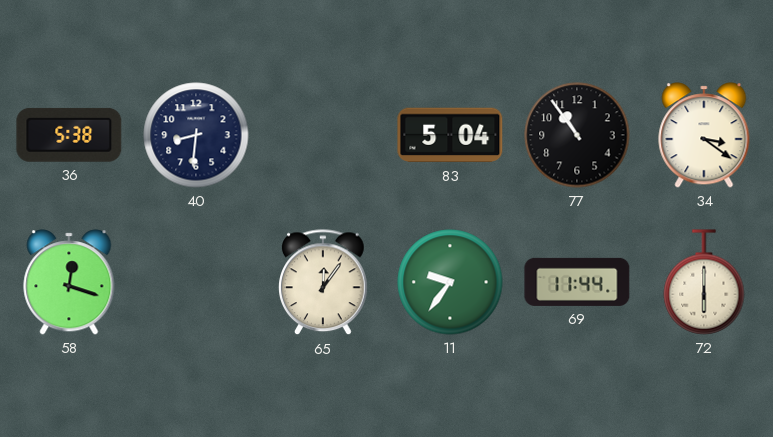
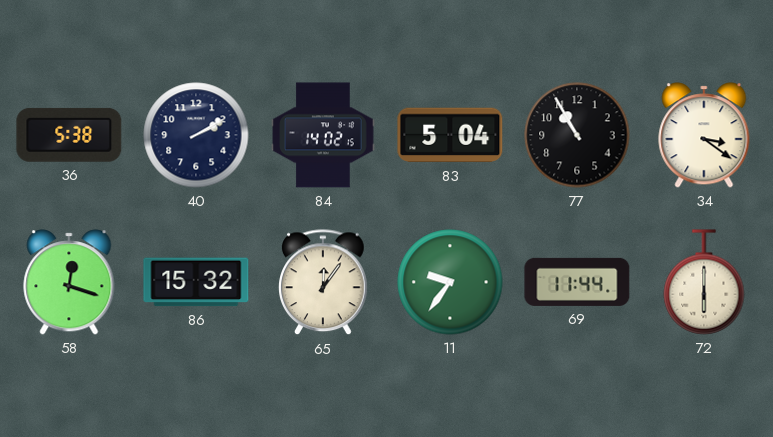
40: 8:31 -> 2:10
84: none -> 14:02
77: 10:54 -> 10:55
86: none -> 15:32
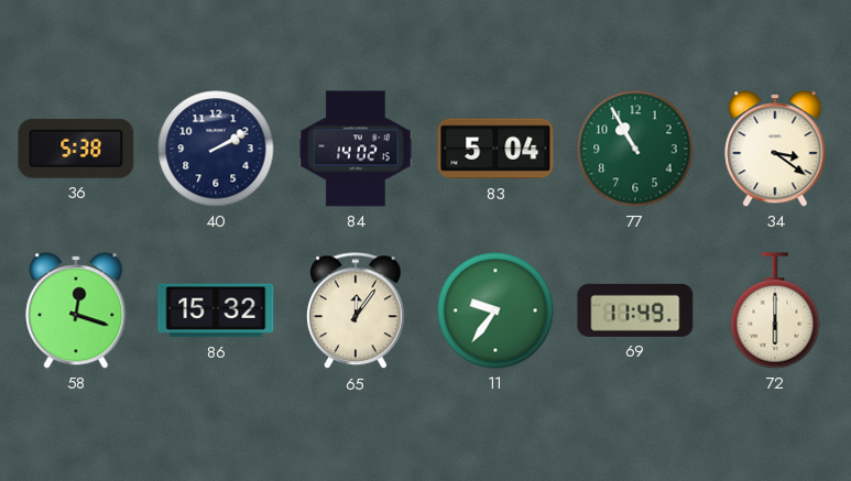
77 dial: black -> green
69: 11:44 -> 11:49
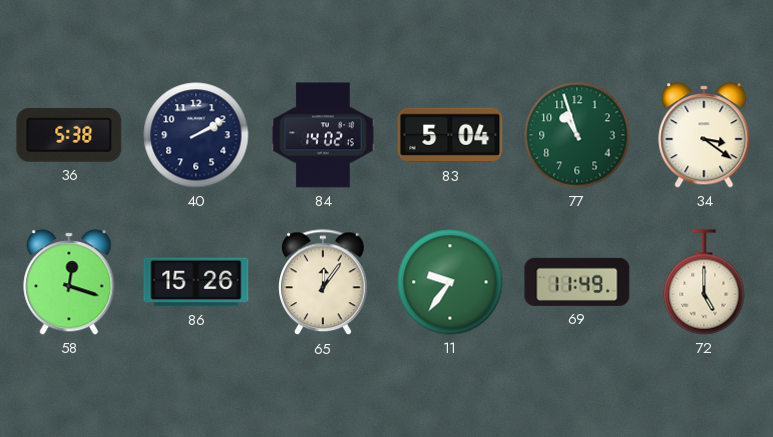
77: 10:55 -> 10:57
86: 15:32 -> 15:26
72: 6:00 -> 5:00
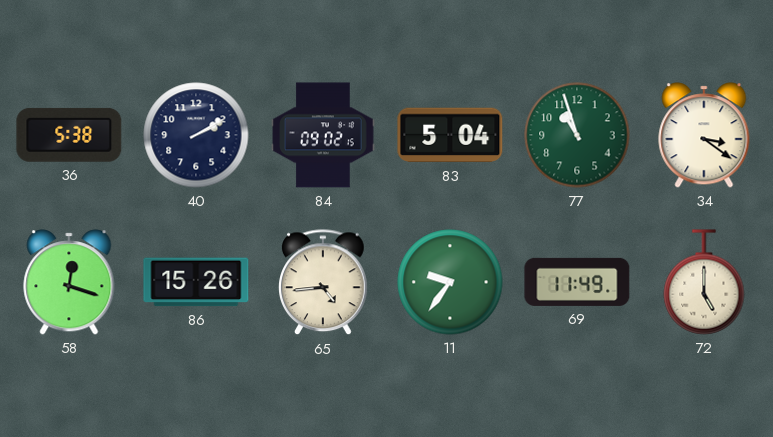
84: 14:02 -> 09:02
65: 12:06 -> 4:44
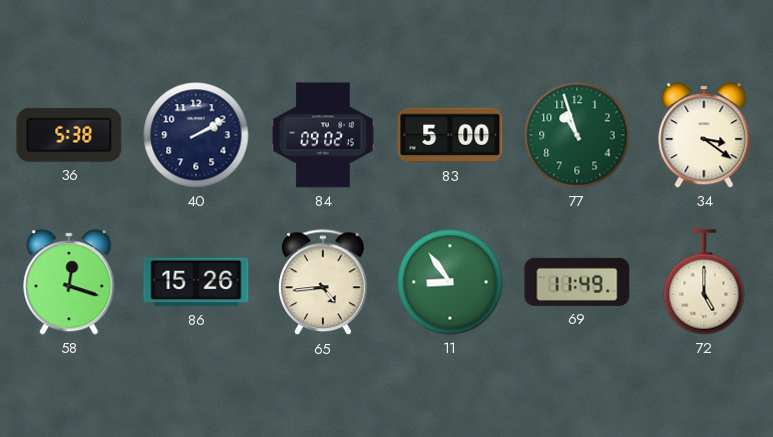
83: 5:04 -> 5:00
11: 9:36 -> 8:54
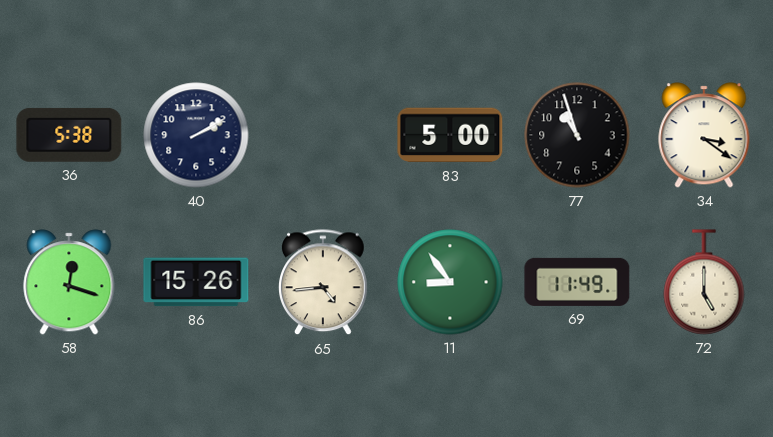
84: 09:02 -> none
77 dial: green -> black
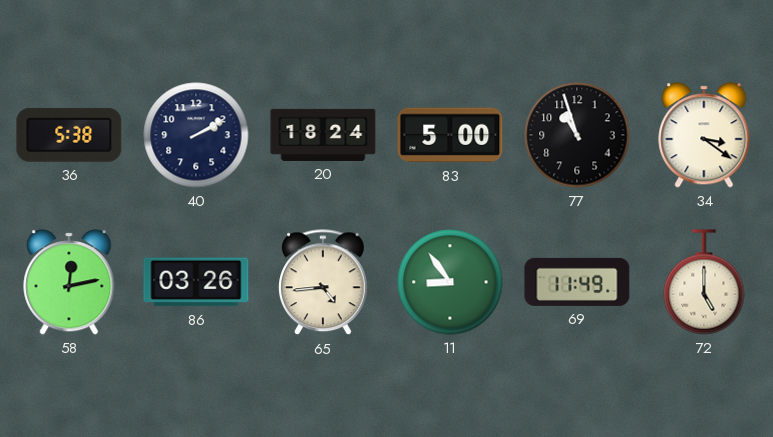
20: none -> 18:24
58: 12:18 -> 12:13
86: 15:26 -> 03:26
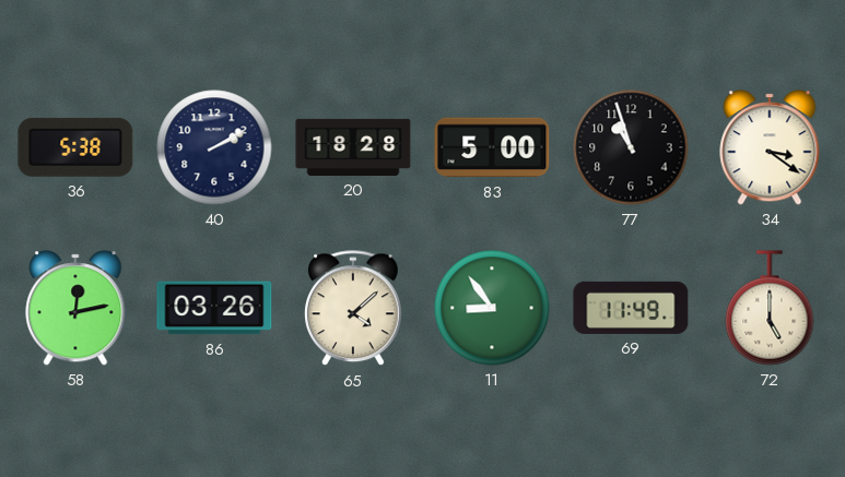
20: 18:24 -> 18:28
65: 4:44 -> 4:08
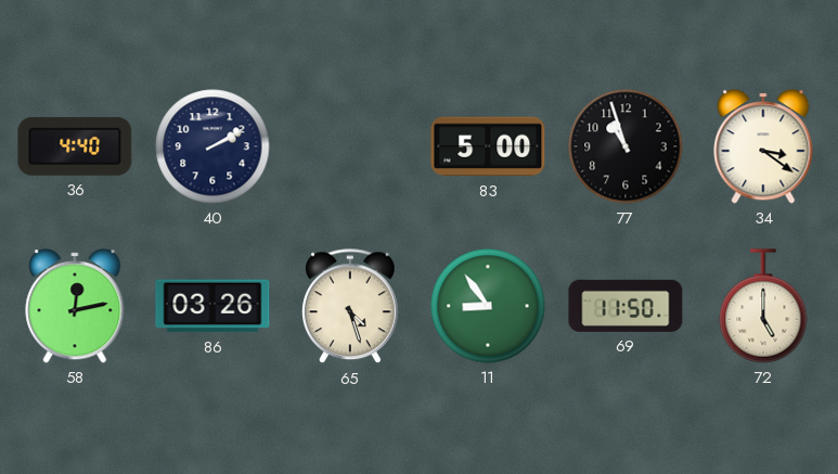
36: 5:38 -> 4:40
20: 18:28 -> none
65: 4:08 -> 4:27
69: 11:49 -> 11:50
